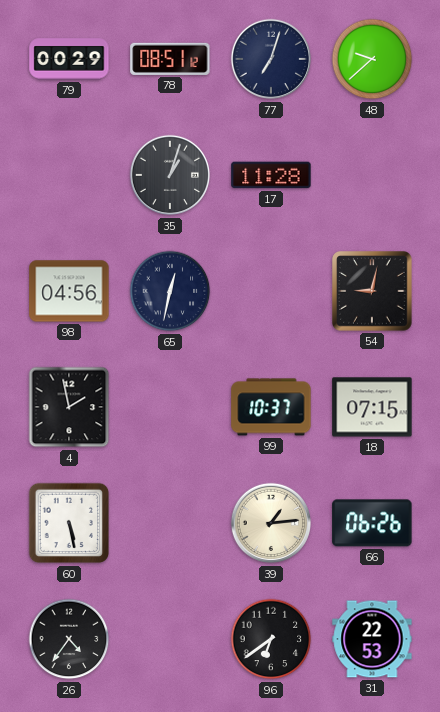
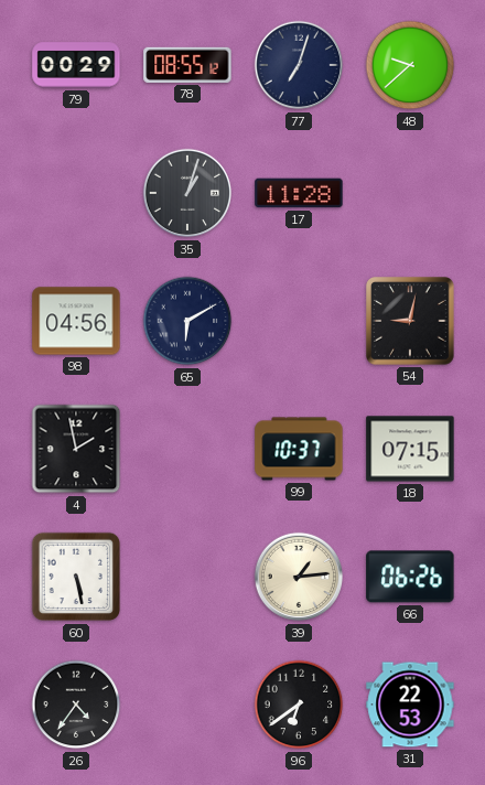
78: 08:51 -> 08:55
65: 12:32 -> 6:10
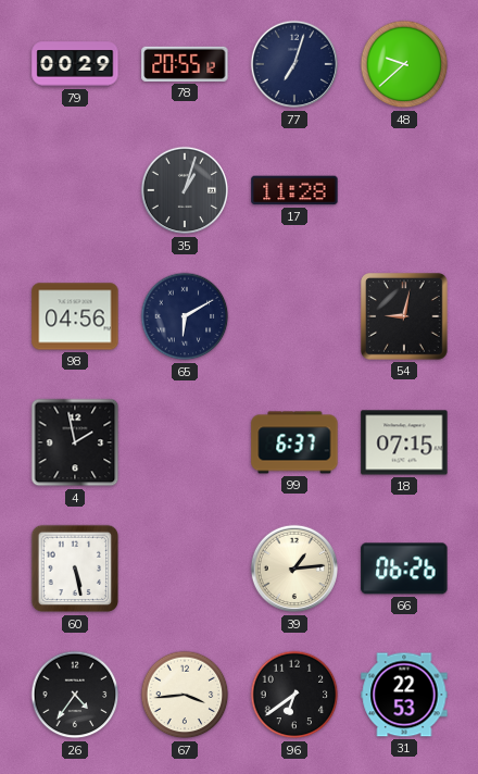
78: 08:55 -> 20:55
99: 10:37 -> 6:37
67: none -> 3:44
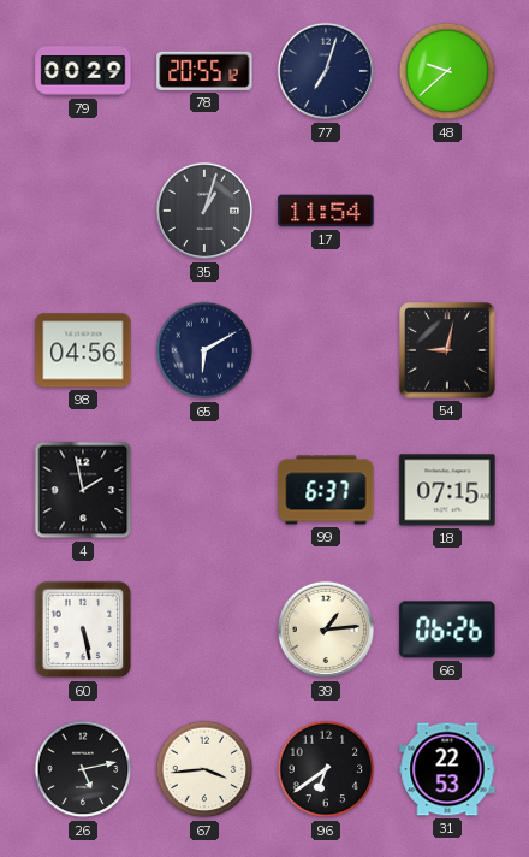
17: 11:28 -> 11:54
26: 4:36 -> 5:13
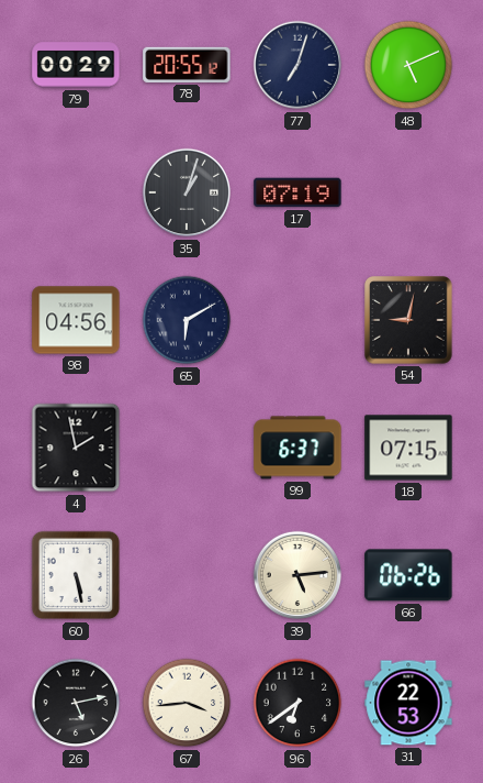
48: 9:38 -> 5:11
17: 11:54 -> 07:19
39: 1:14 -> 5:14
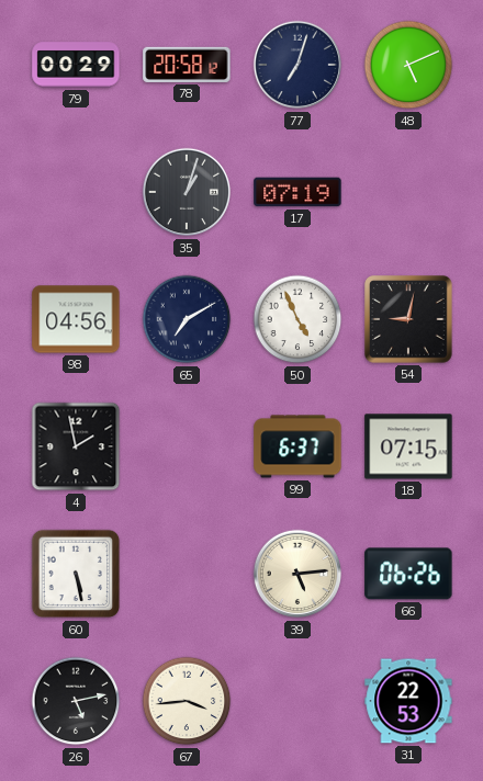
78: 20:55 -> 20:58
65: 6:10 -> 7:10
50: none -> 4:56
96: 6:39 -> none
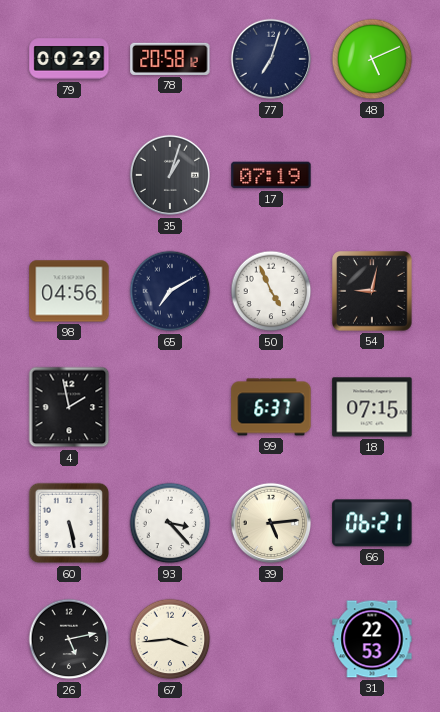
93: none -> 3:23
66: 06:26 -> 06:21
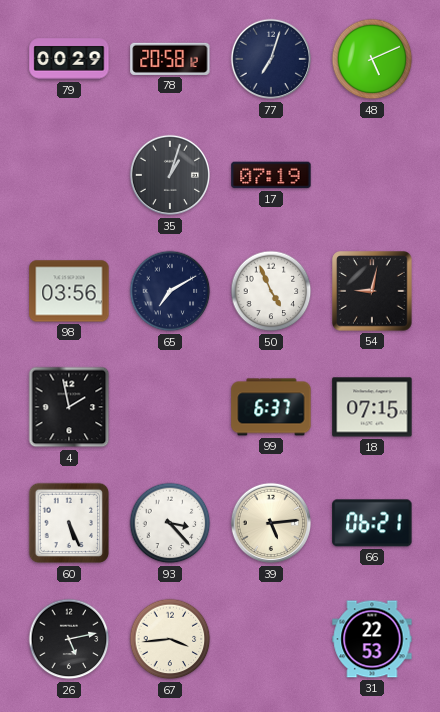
98: 04:56 -> 03:56
60: 5:28 -> 5:26
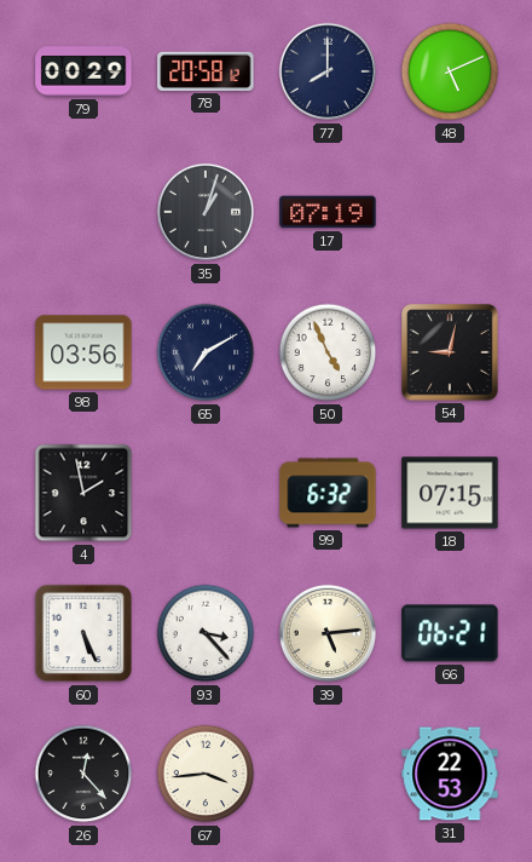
77: 7:03 -> 8:00
99: 6:37 -> 6:32
26: 5:13 -> 12:23
